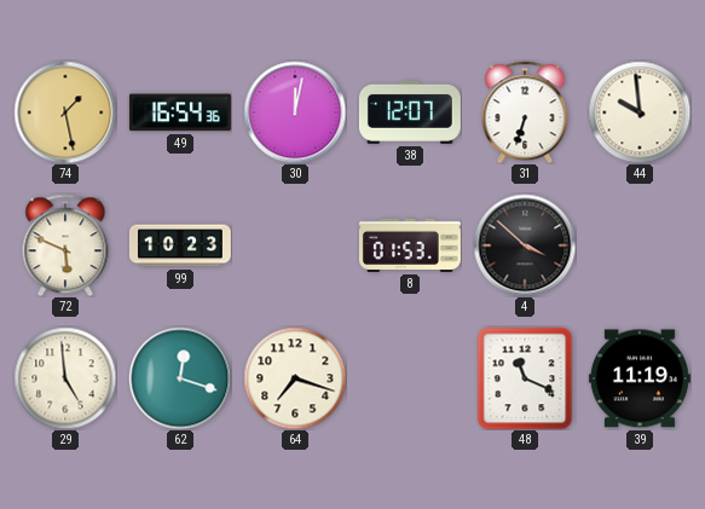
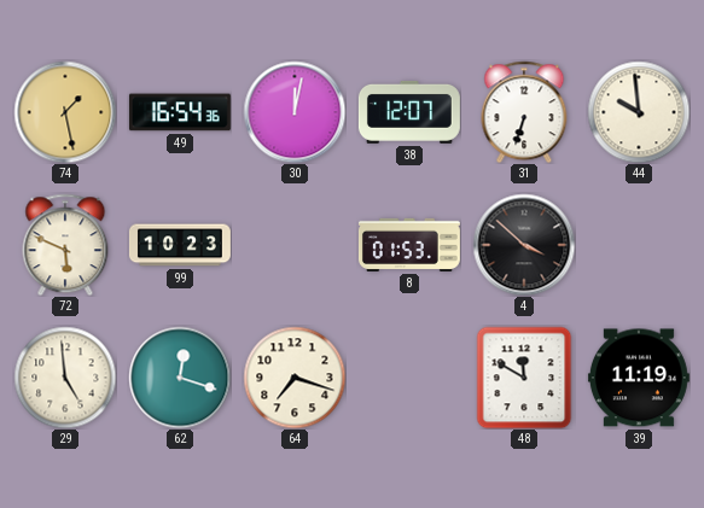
48: 11:19 -> 11:50
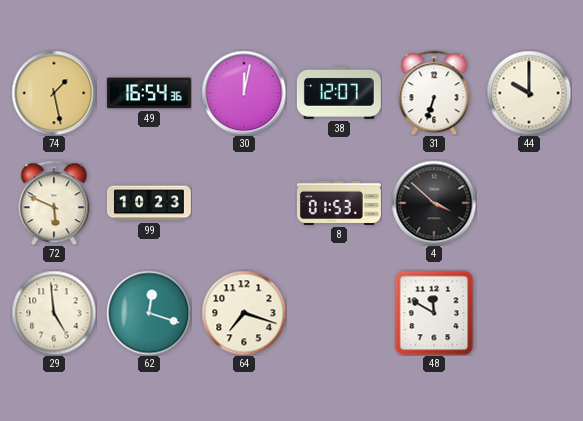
44: 9:59 -> 10:00
39: 11:19 -> none
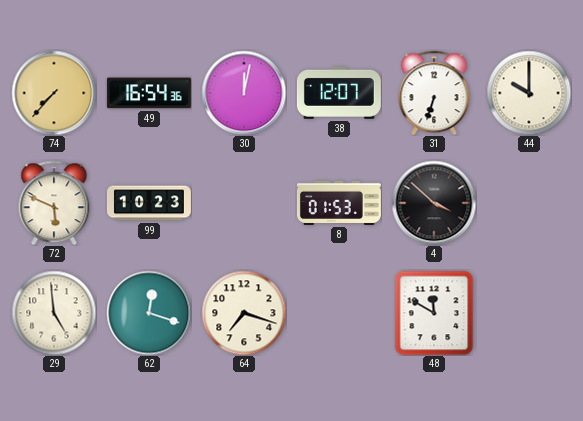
74: 1:28 -> 7:37
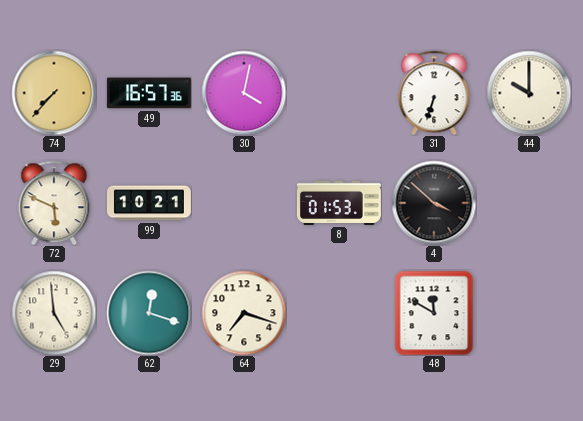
49: 16:54 -> 16:57
30: 12:02 -> 4:02
38: 12:07 -> none
99: 10:23 -> 10:21
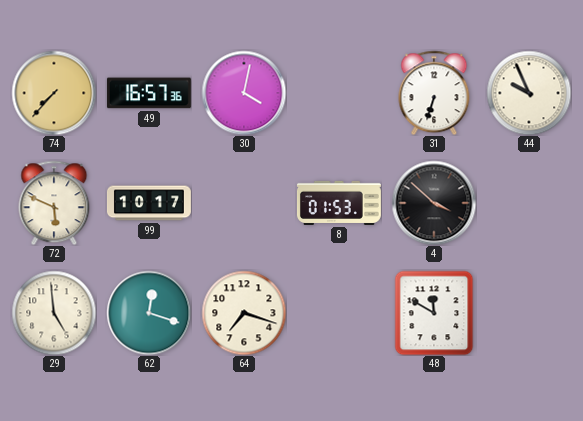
44: 10:00 -> 9:56
99: 10:21 -> 10:17
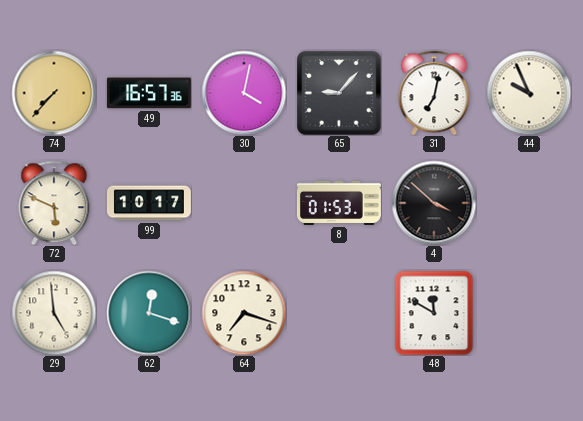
65: none -> 9:07
31: 6:33 -> 7:02
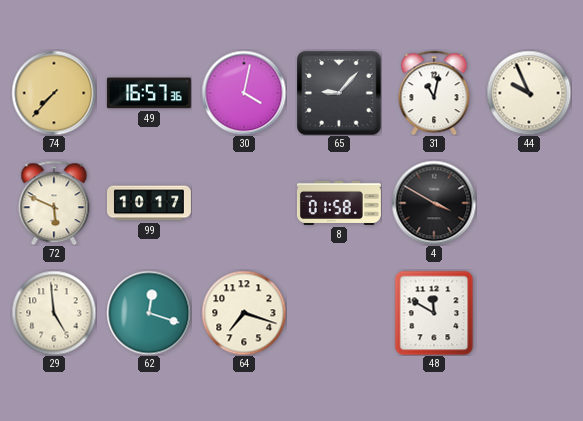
31: 7:02 -> 11:02
8: 01:53 -> 01:58
4: 3:52 -> 3:50
